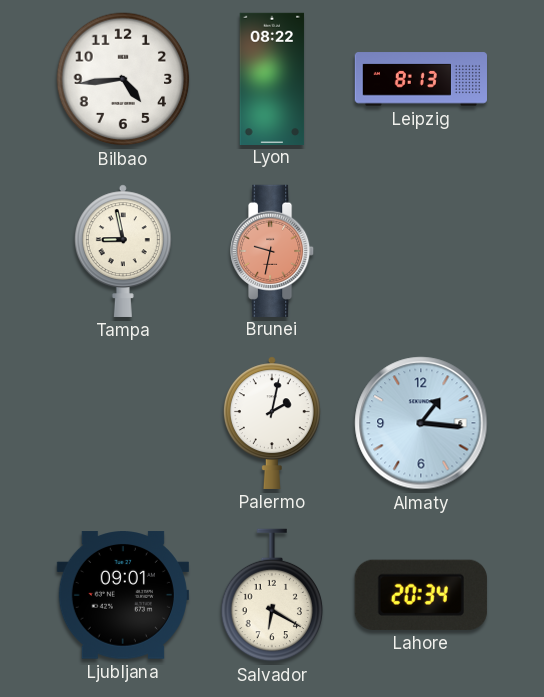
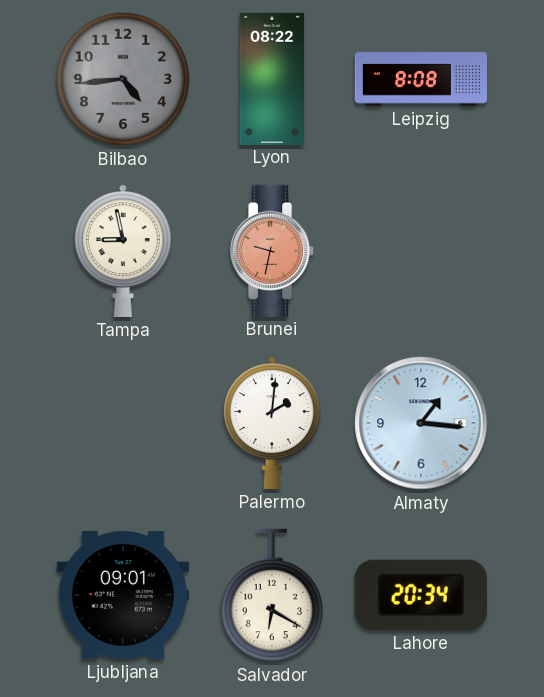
Bilbao dial: white -> grey
Leipzig: 8:13 -> 8:08
Palermo: 2:02 -> 2:01
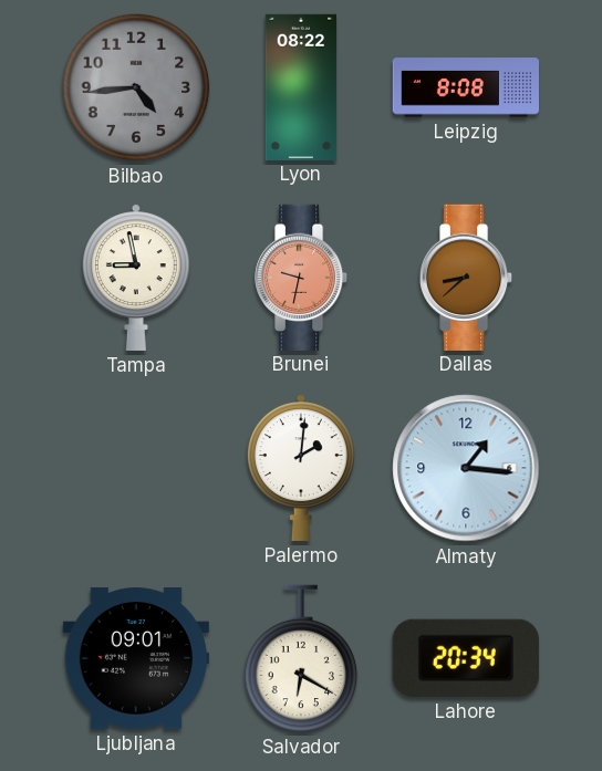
Dallas: none -> 8:38
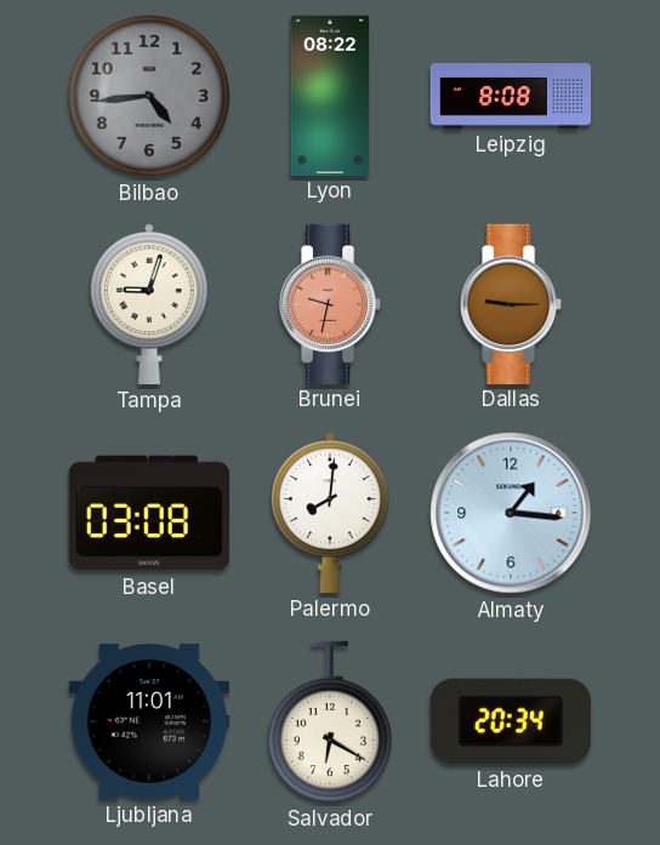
Tampa: 8:58 -> 9:03
Dallas: 8:38 -> 9:15
Basel: none -> 03:08
Palermo: 2:01 -> 8:01
Ljubljana: 09:01 -> 11:01
